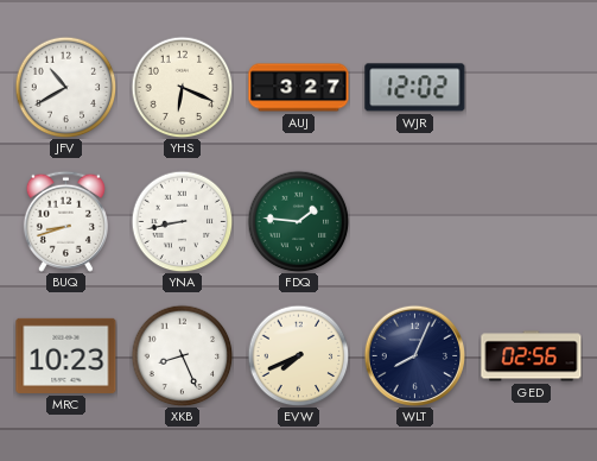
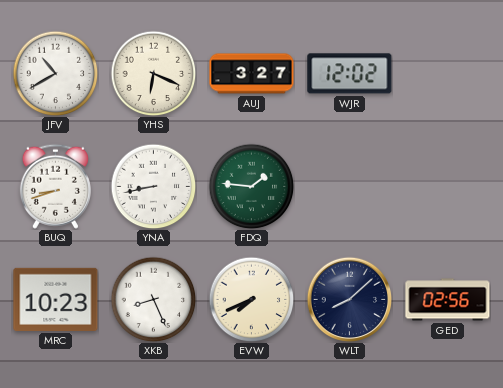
WLT: 8:04 -> 8:08
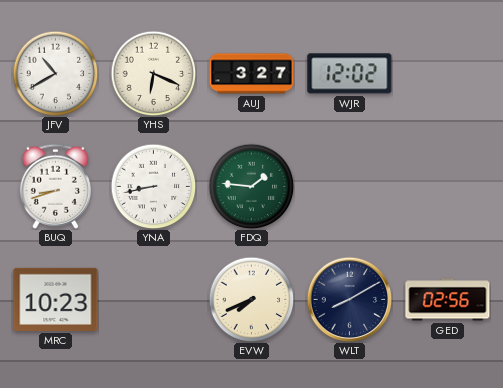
XKB: 8:26 -> none
WLT: 8:08 -> 8:10
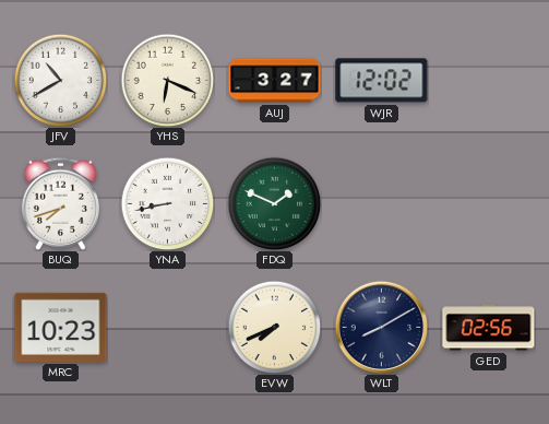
BUQ: 8:42 -> 7:42
FDQ: 1:46 -> 1:49
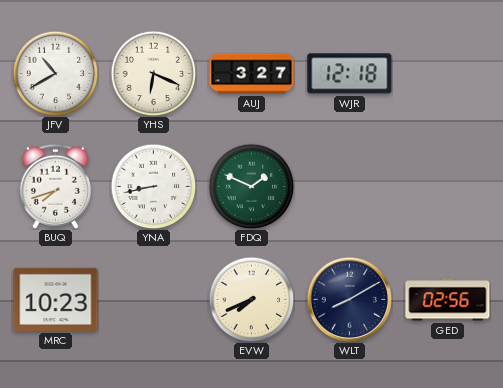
WJR: 12:02 -> 12:18
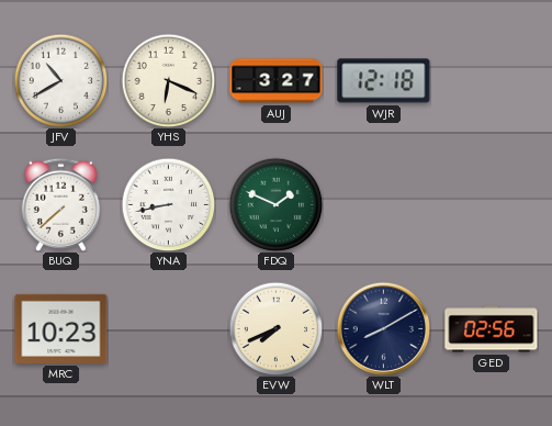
BUQ: 7:42 -> 7:38
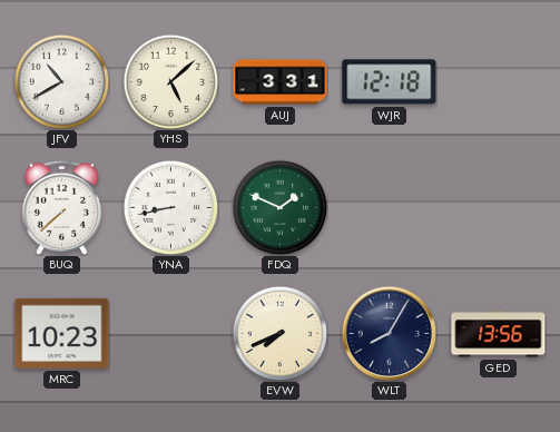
YHS: 6:19 -> 5:08
AUJ: 3:27 -> 3:31
WLT: 8:10 -> 8:05
GED: 02:56 -> 13:56
